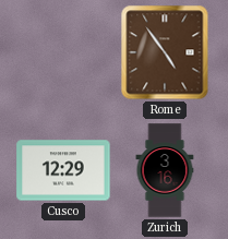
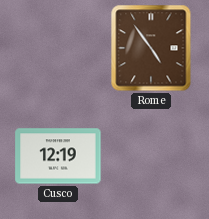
Cusco: 12:29 -> 12:19
Zurich: 3:16 -> none
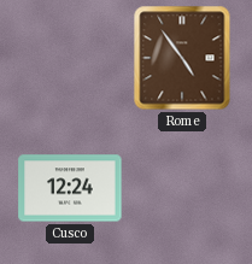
Cusco: 12:19 -> 12:24
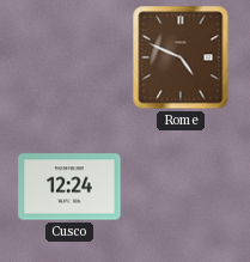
Rome: 4:54 -> 4:49
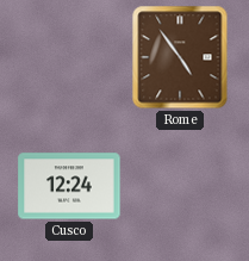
Rome: 4:49 -> 4:54
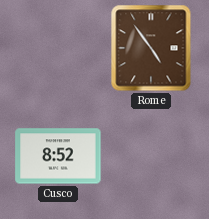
Cusco: 12:24 -> 8:52
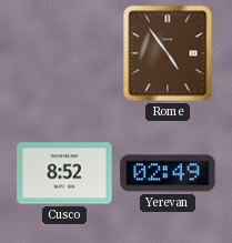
Yerevan: none -> 02:49
